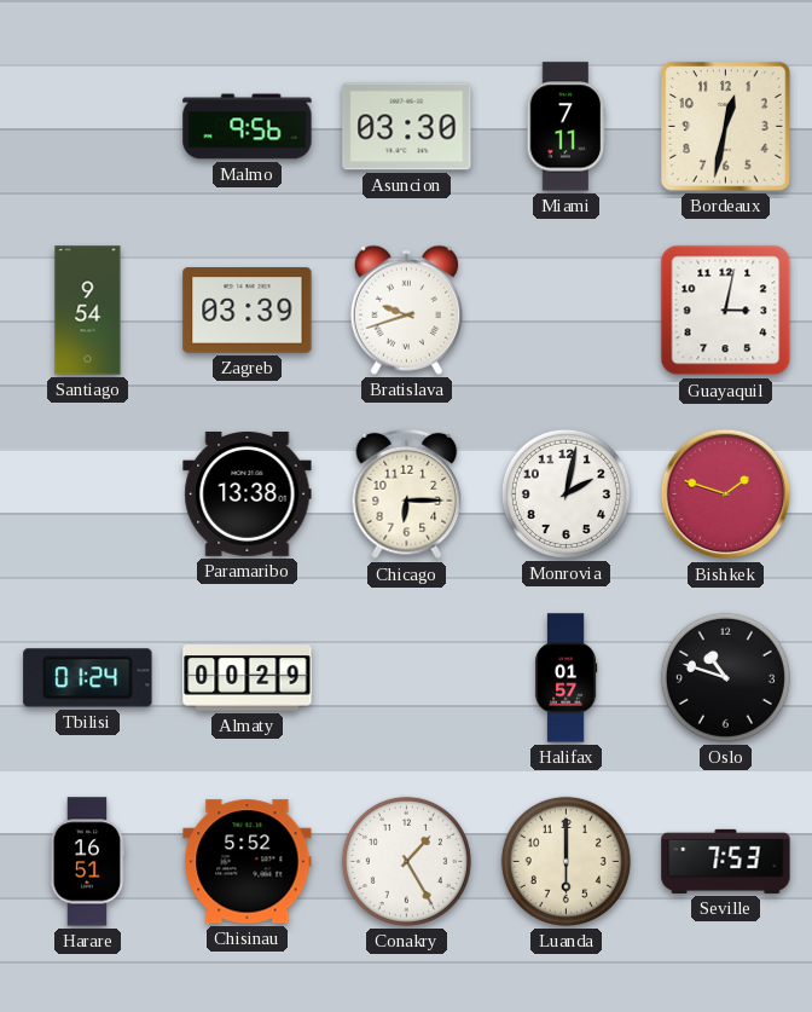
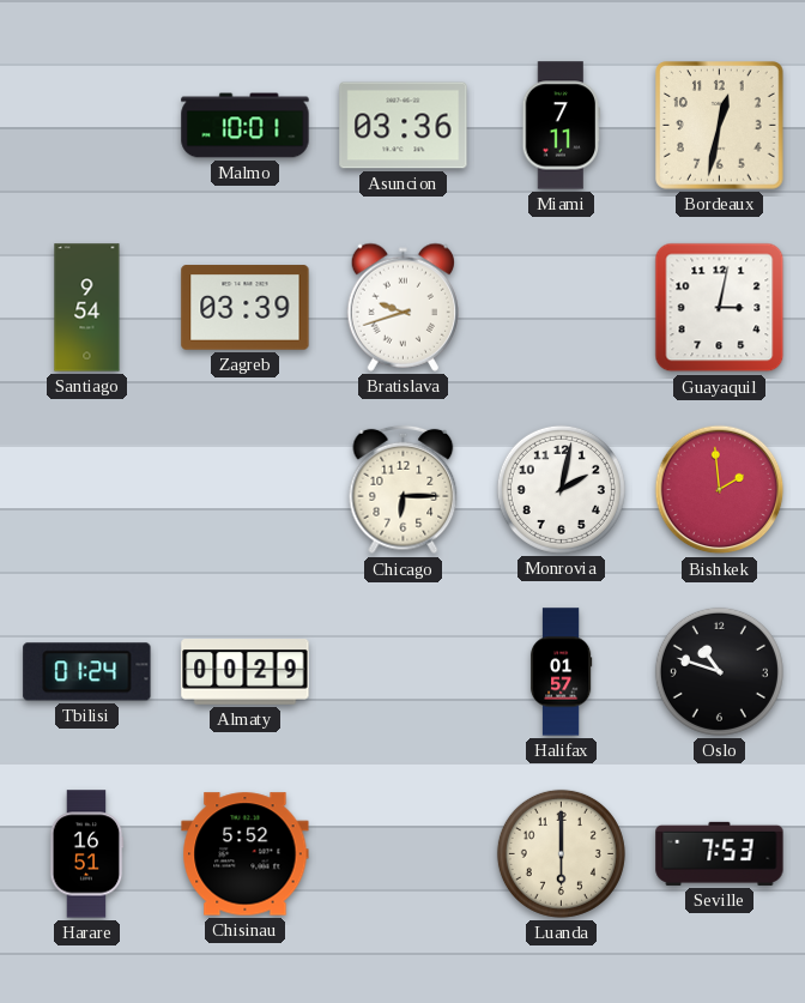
Malmo: 9:56 -> 10:01
Asuncion: 03:30 -> 03:36
Paramaribo: 13:38 -> none
Bishkek: 1:48 -> 1:59
Conakry: 1:25 -> none
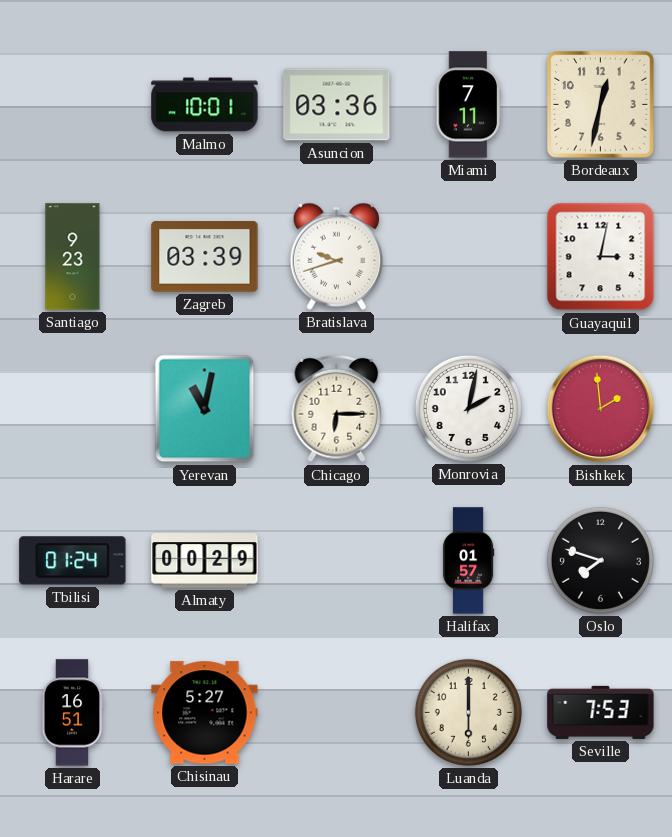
Santiago: 9:54 -> 9:23
Yerevan: none -> 11:02
Oslo: 10:48 -> 7:48
Chisinau: 5:52 -> 5:27
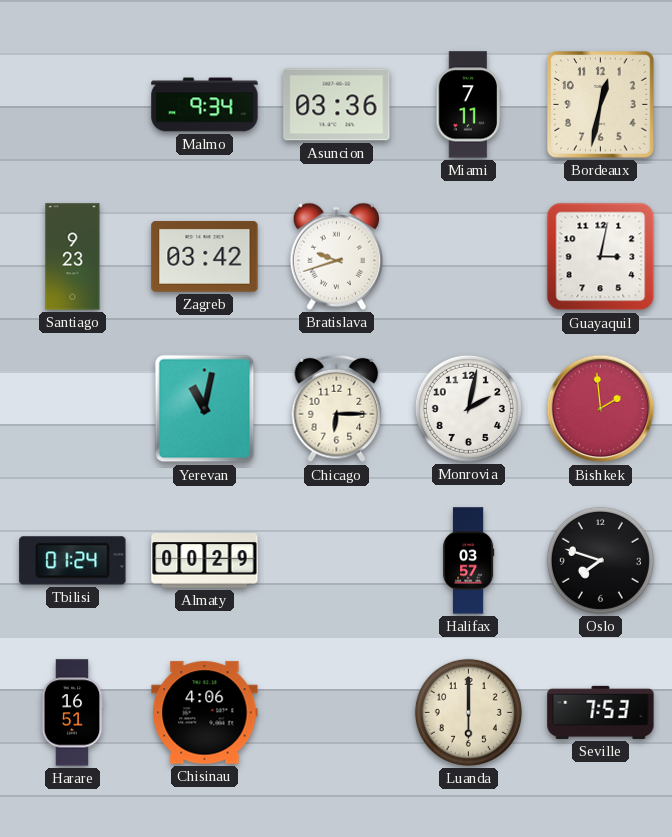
Malmo: 10:01 -> 9:34
Zagreb: 03:39 -> 03:42
Halifax: 01:57 -> 03:57
Chisinau: 5:27 -> 4:06
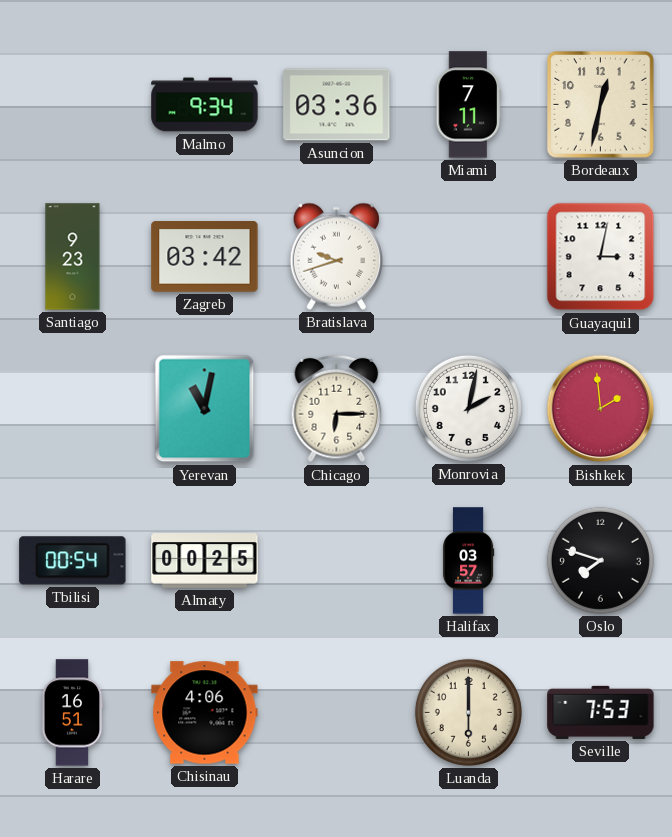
Tbilisi: 01:24 -> 00:54
Almaty: 00:29 -> 00:25
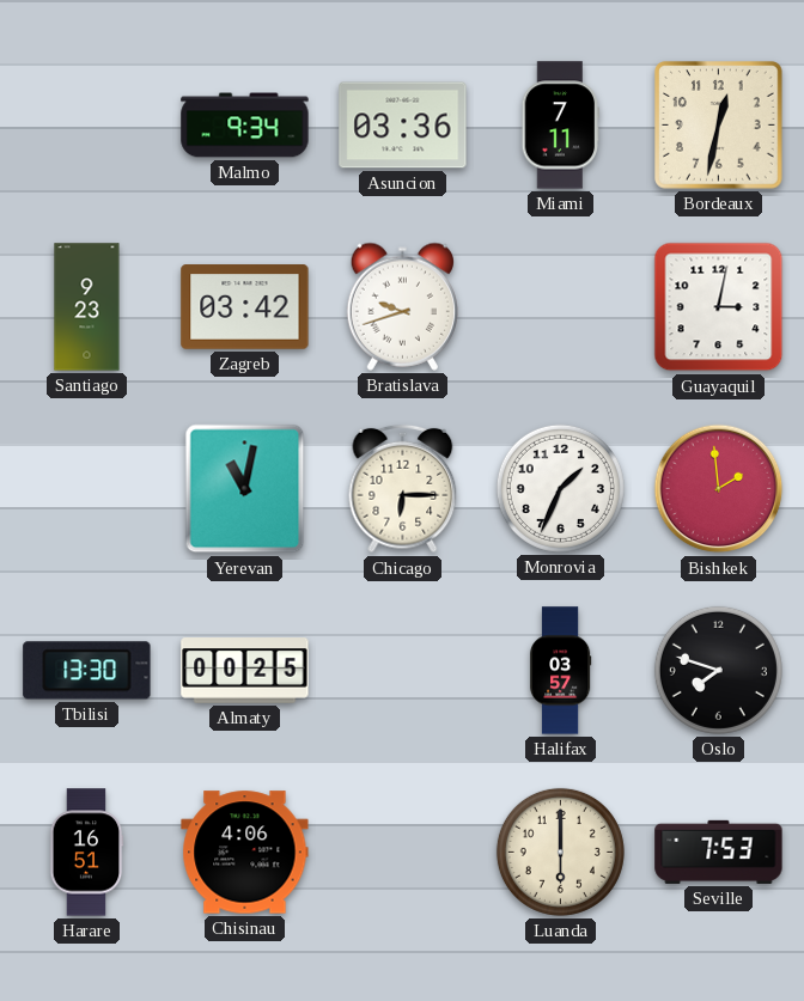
Monrovia: 2:02 -> 1:34
Tbilisi: 00:54 -> 13:30
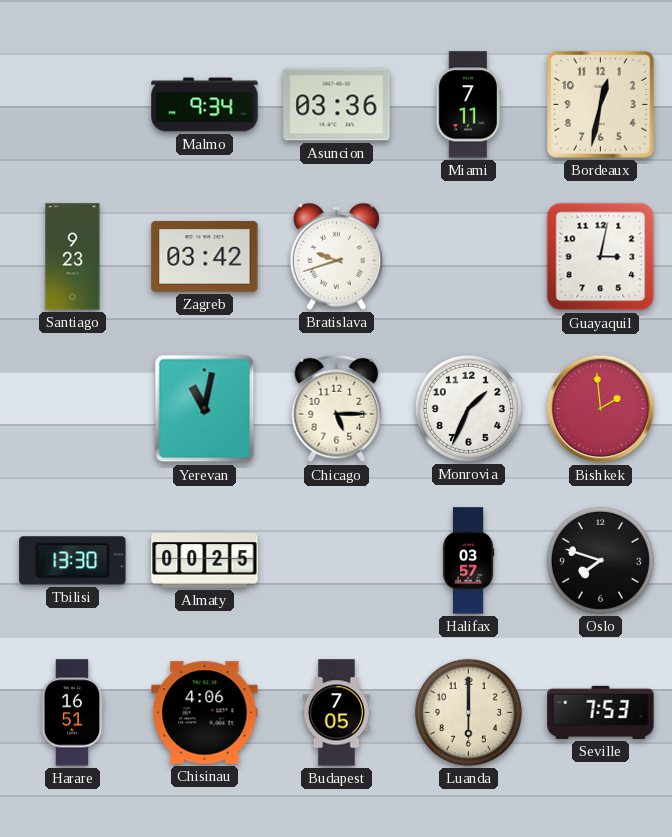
Chicago: 6:15 -> 5:15
Budapest: none -> 7:05
